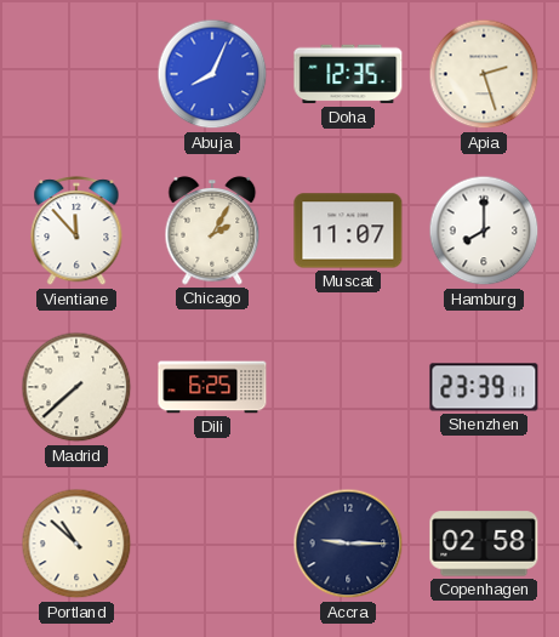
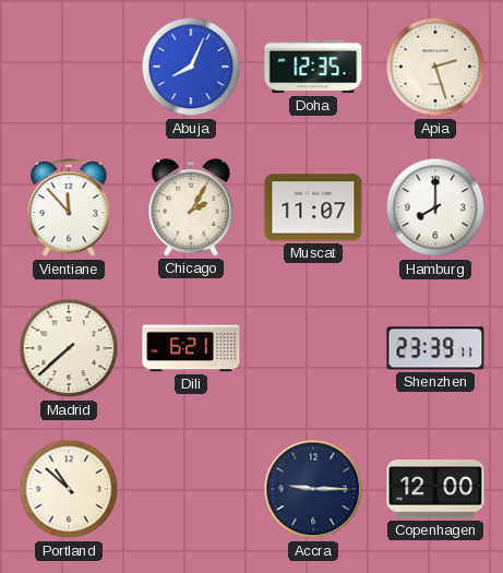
Dili: 6:25 -> 6:21
Copenhagen: 02:58 -> 12:00
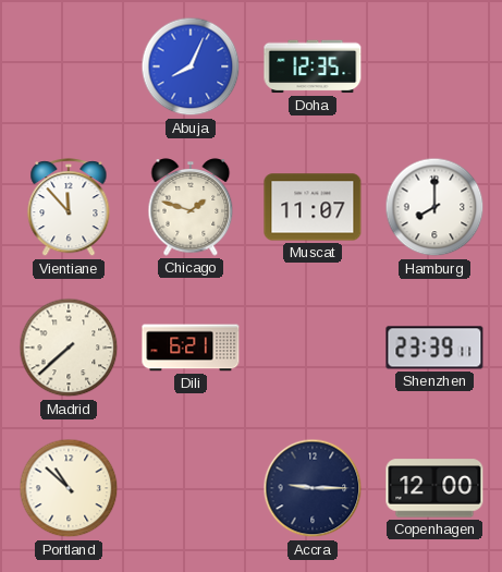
Apia: 2:27 -> none
Chicago: 2:05 -> 1:48
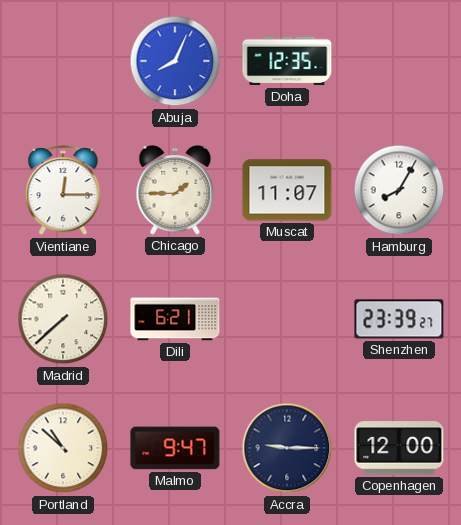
Vientiane: 11:53 -> 12:15
Chicago: 1:48 -> 1:45
Hamburg: 8:00 -> 8:05
Shenzhen: 23:39:11 -> 23:39:27
Malmo: none -> 9:47
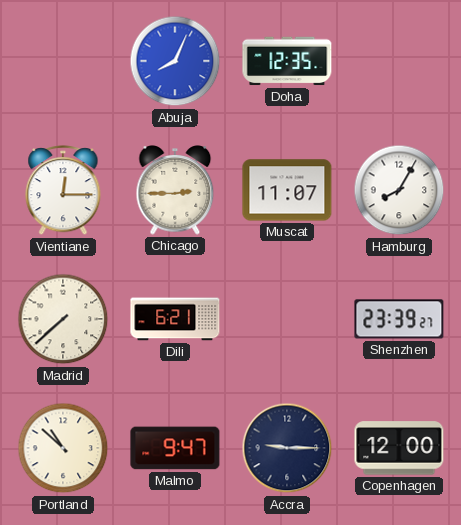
Chicago: 1:45 -> 2:45
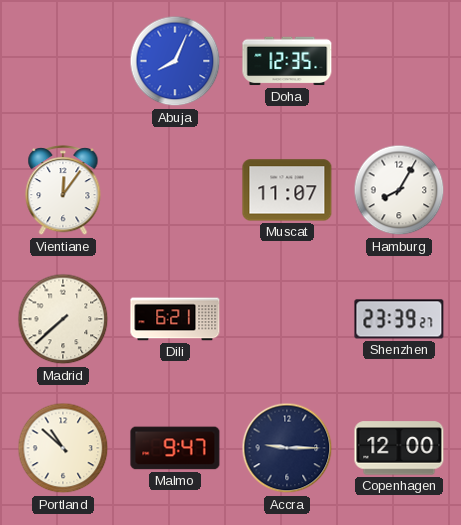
Vientiane: 12:15 -> 12:06
Chicago: 2:45 -> none
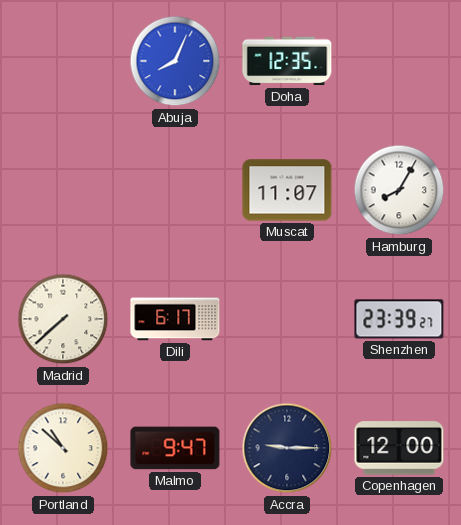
Vientiane: 12:06 -> none
Dili: 6:21 -> 6:17
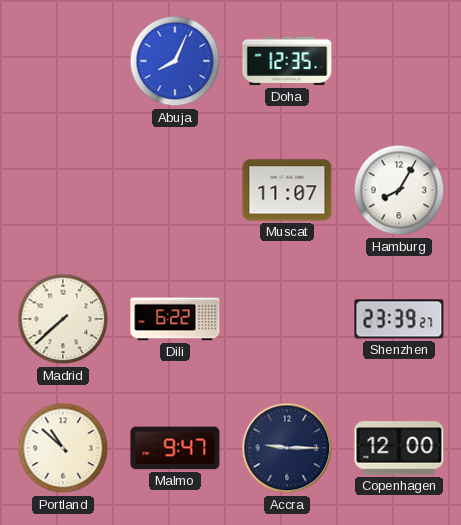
Dili: 6:17 -> 6:22
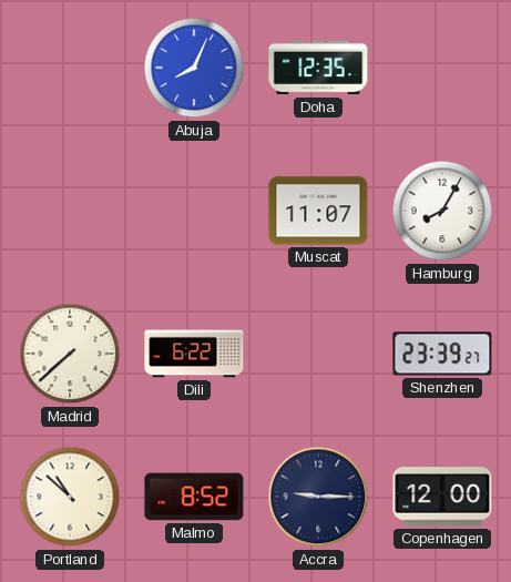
Malmo: 9:47 -> 8:52
